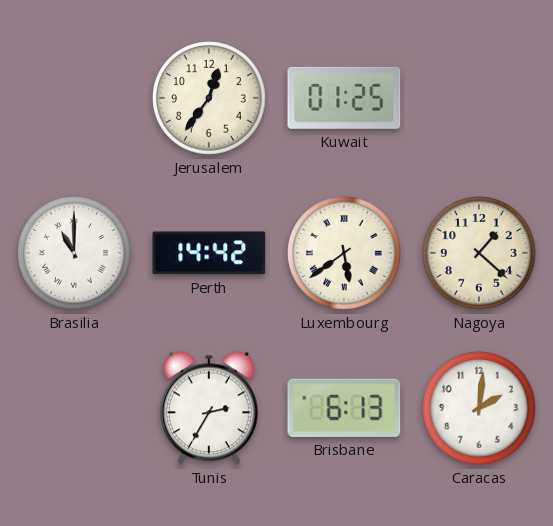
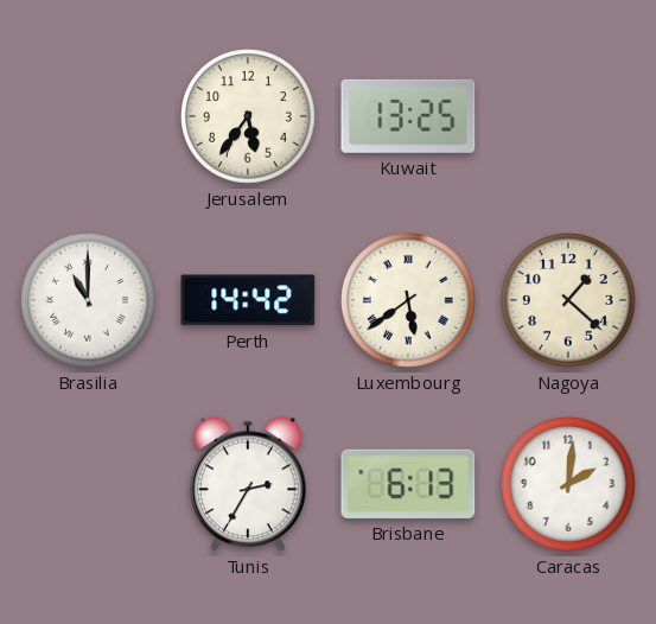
Jerusalem: 12:36 -> 5:36
Kuwait: 01:25 -> 13:25
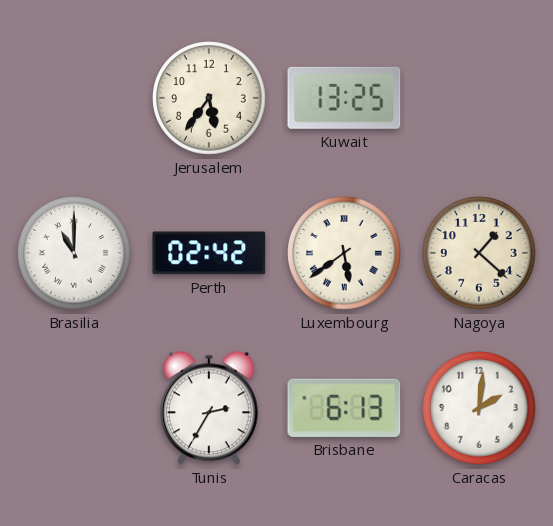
Perth: 14:42 -> 02:42
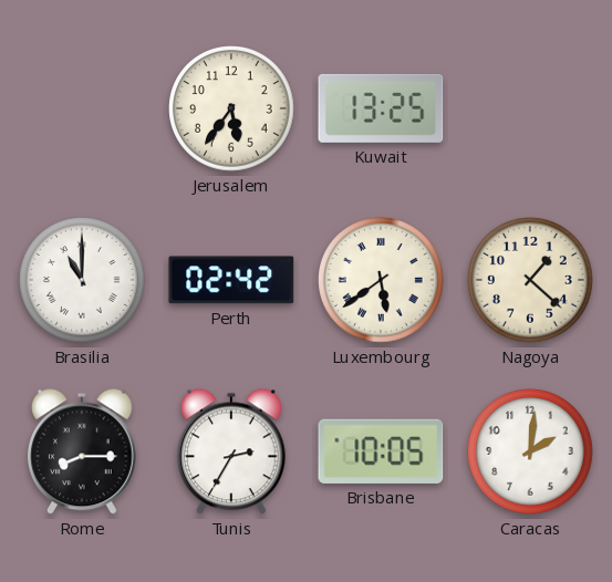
Rome: none -> 8:15
Brisbane: 6:13 -> 10:05
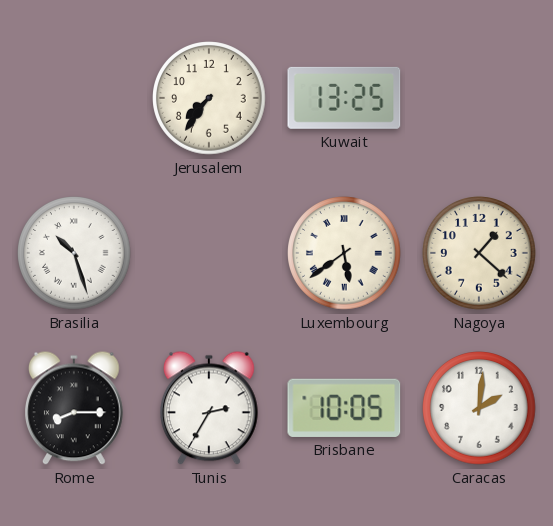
Jerusalem: 5:36 -> 7:36
Brasilia: 11:00 -> 10:27
Perth: 02:42 -> none
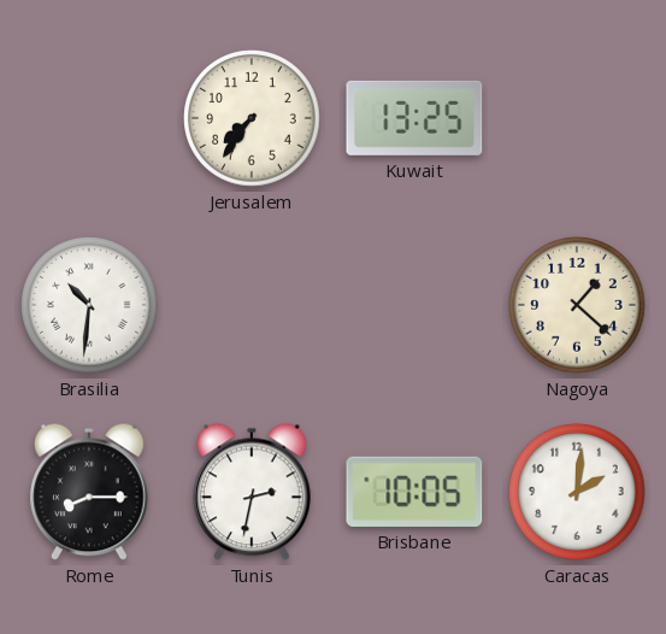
Brasilia: 10:27 -> 10:31
Luxembourg: 5:39 -> none
Tunis: 2:35 -> 2:32
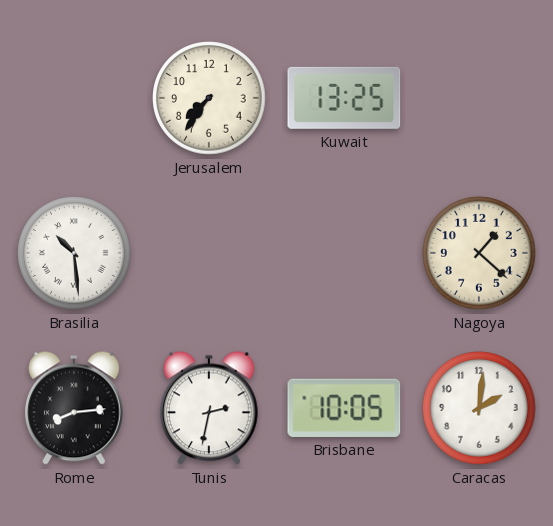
Brasilia: 10:31 -> 10:29
Rome: 8:15 -> 8:14
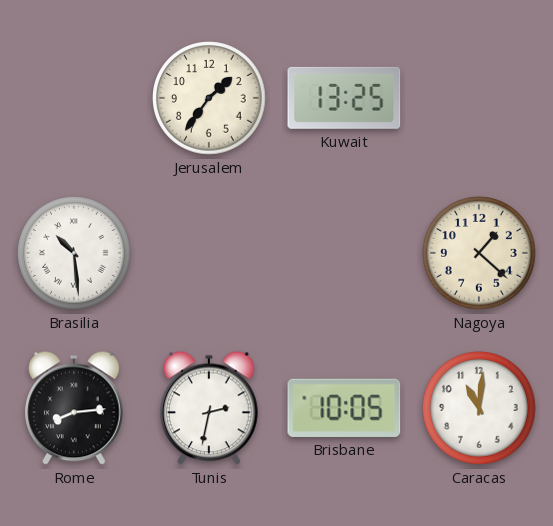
Jerusalem: 7:36 -> 1:36
Caracas: 2:01 -> 11:01
